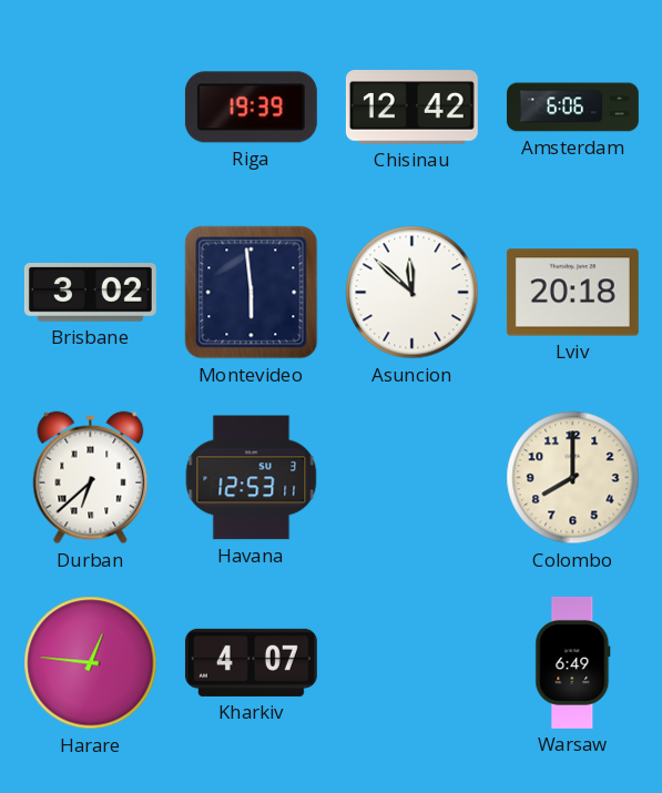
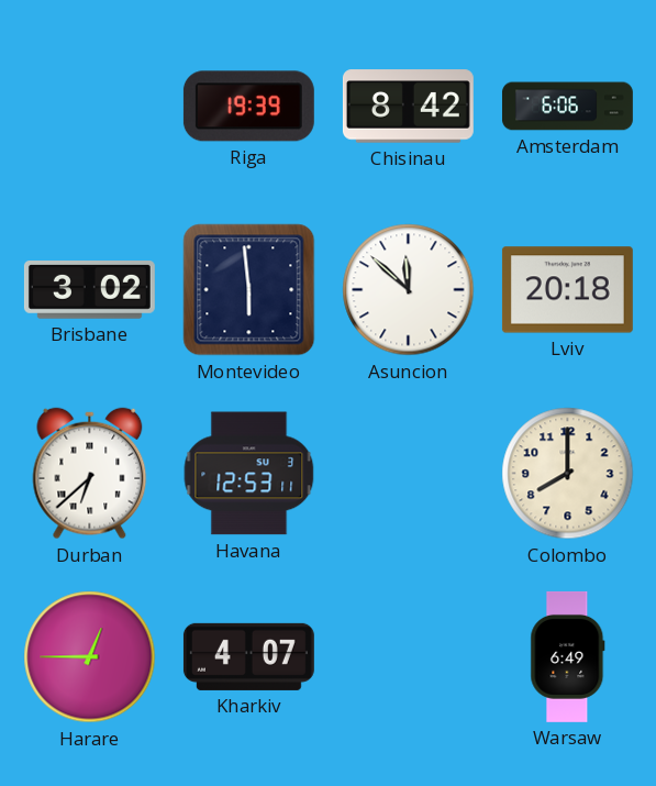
Chisinau: 12:42 -> 8:42
Harare: 12:46 -> 12:45
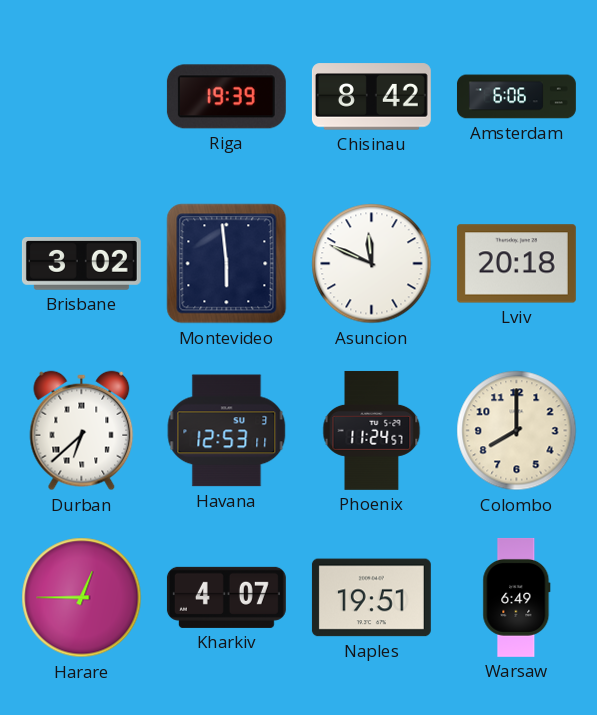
Asuncion: 11:52 -> 11:49
Phoenix: none -> 11:24
Naples: none -> 19:51
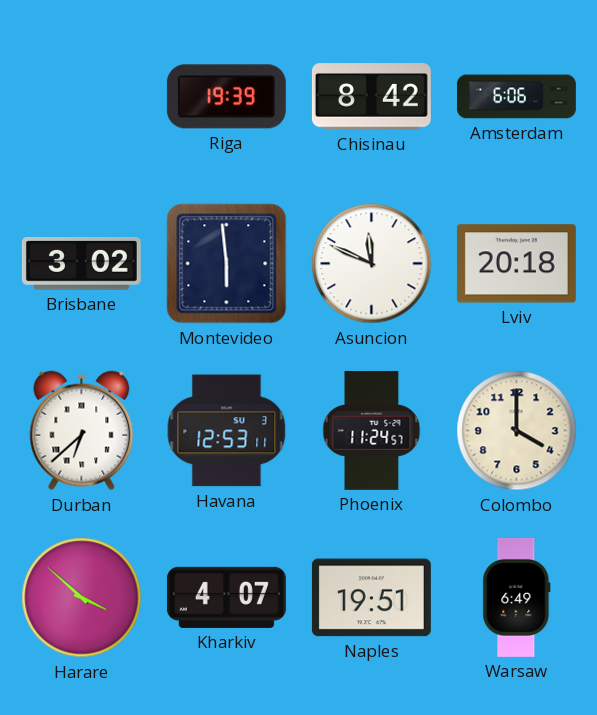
Colombo: 8:00 -> 4:00
Harare: 12:45 -> 3:52
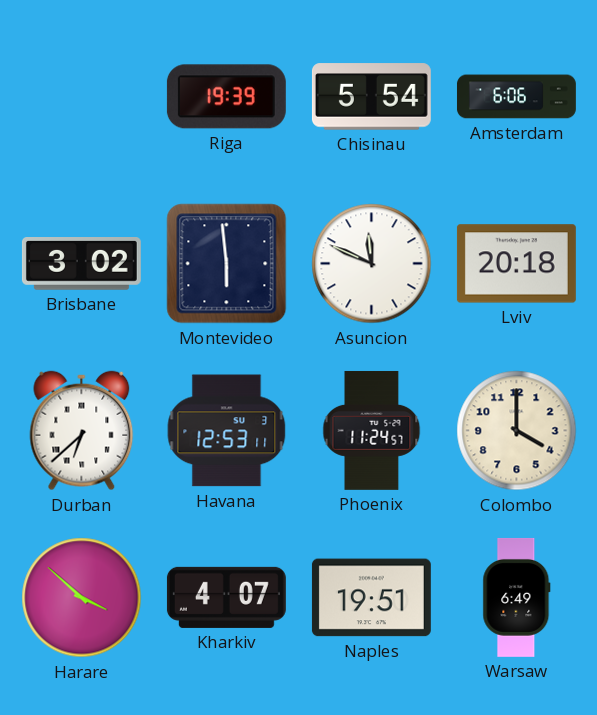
Chisinau: 8:42 -> 5:54
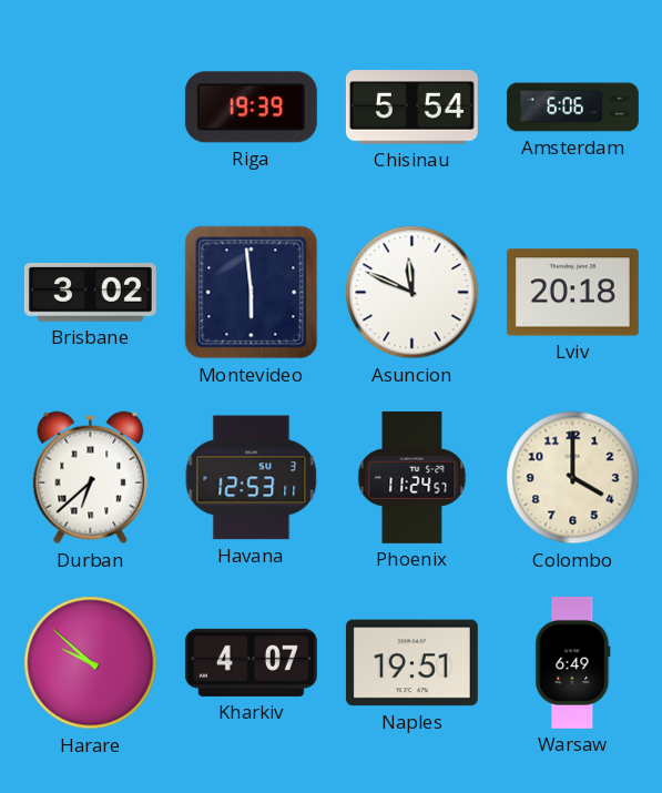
Harare: 3:52 -> 9:52
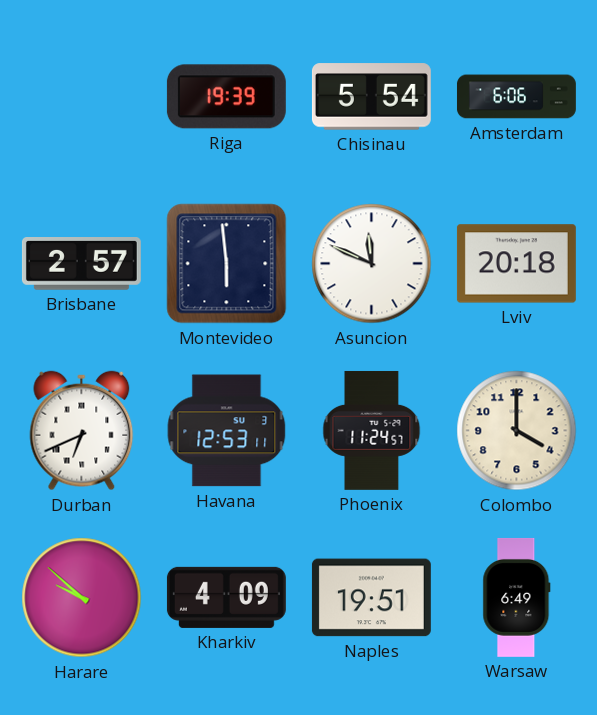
Brisbane: 3:02 -> 2:57
Durban: 6:38 -> 6:41
Kharkiv: 4:07 -> 4:09
